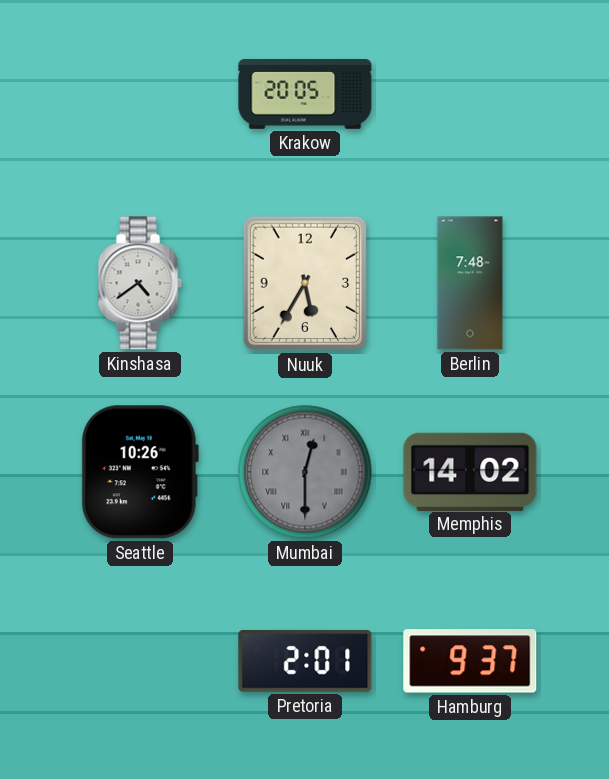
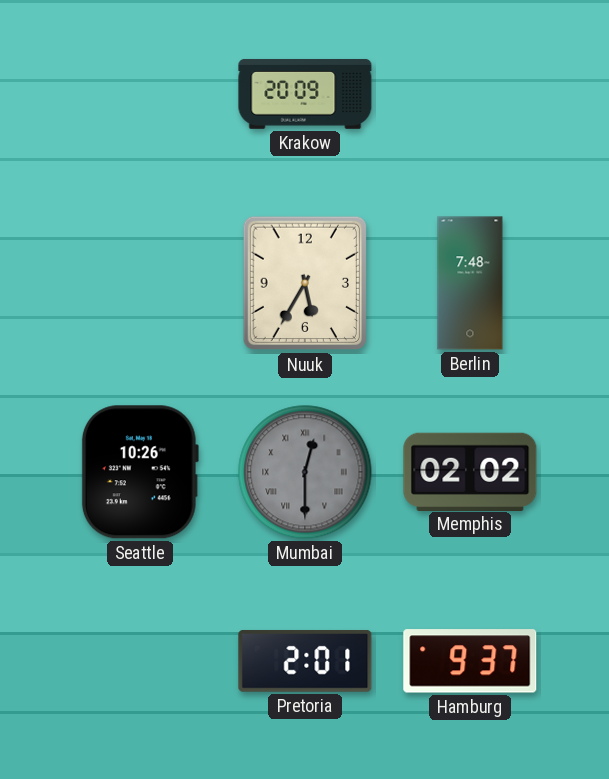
Krakow: 20:05 -> 20:09
Kinshasa: 4:39 -> none
Memphis: 14:02 -> 02:02
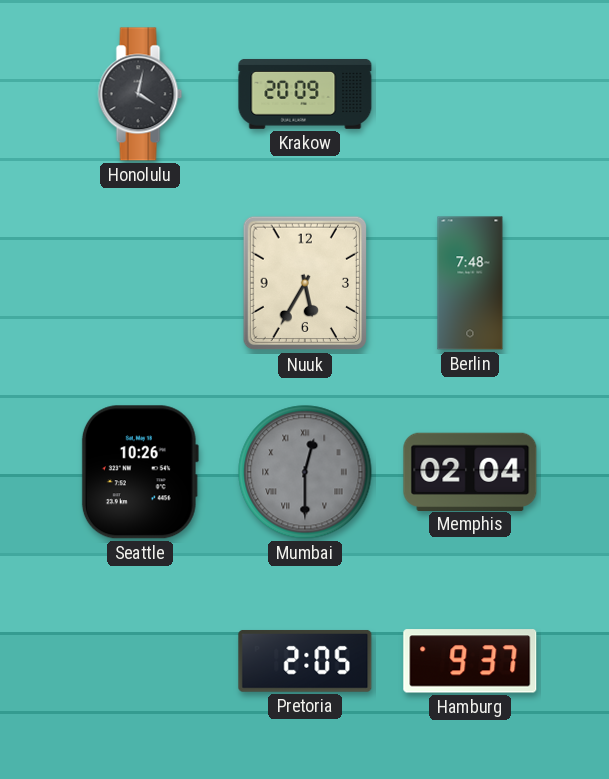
Honolulu: none -> 4:02
Memphis: 02:02 -> 02:04
Pretoria: 2:01 -> 2:05
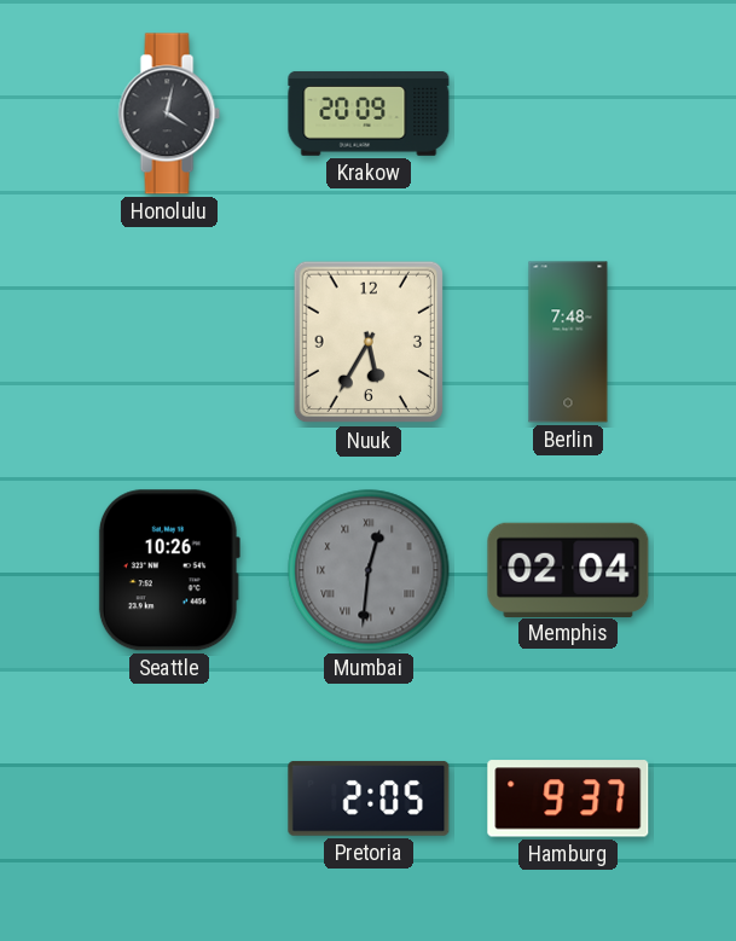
Mumbai: 12:30 -> 12:31
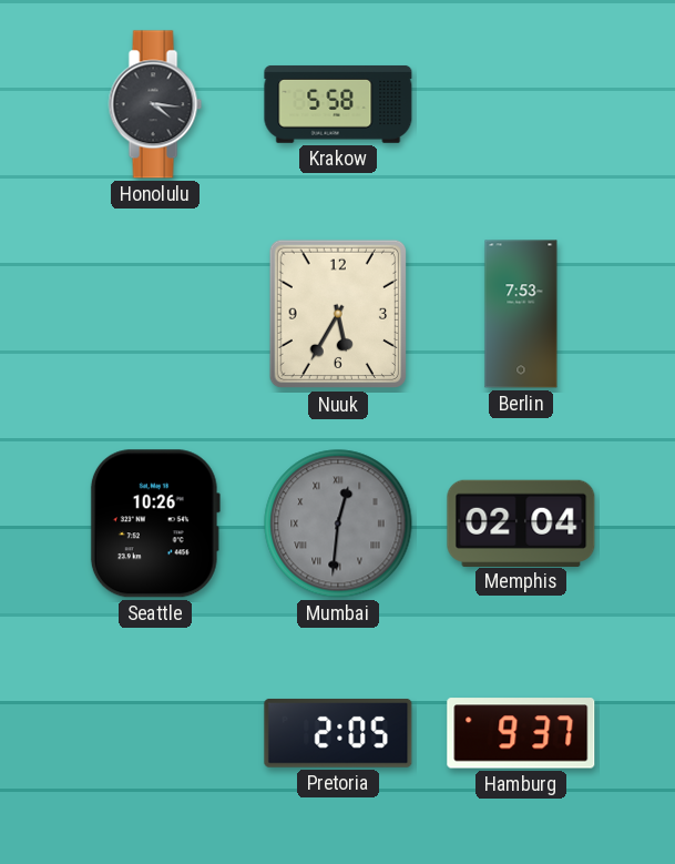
Honolulu: 4:02 -> 4:16
Krakow: 20:09 -> 5:58
Berlin: 7:48 -> 7:53
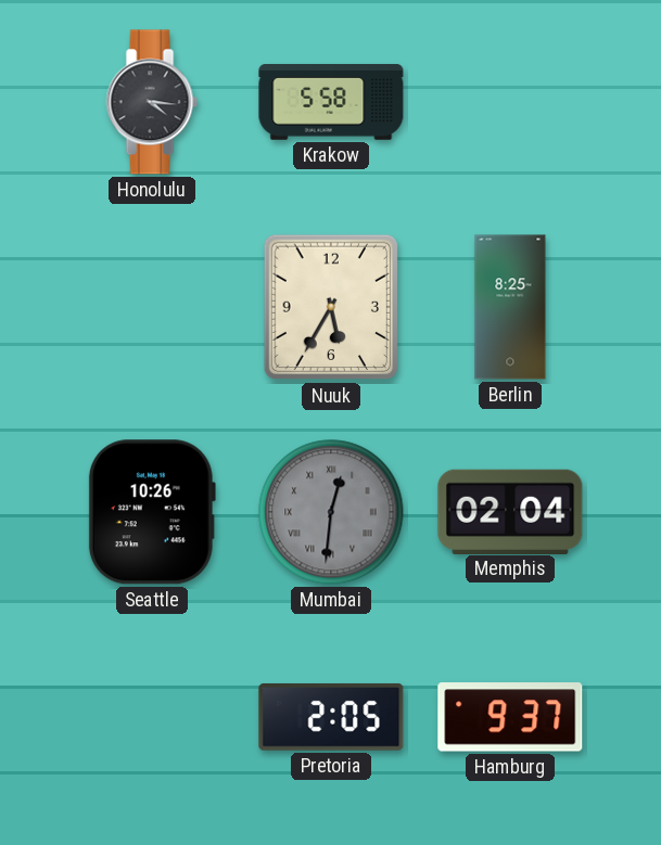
Berlin: 7:53 -> 8:25
